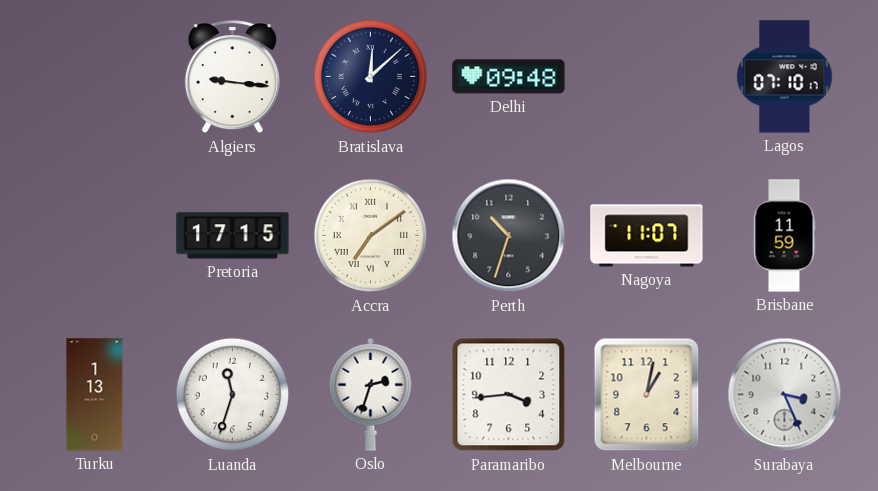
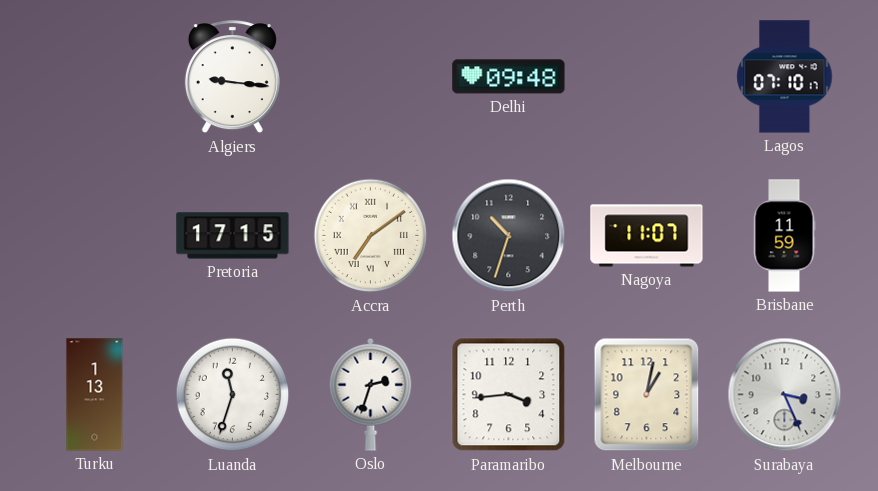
Bratislava: 12:08 -> none
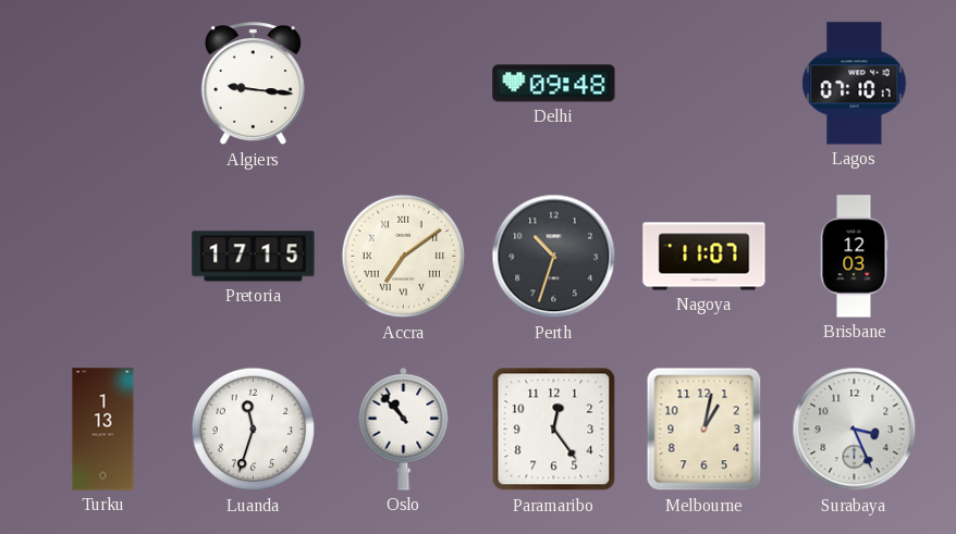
Brisbane: 11:59 -> 12:03
Oslo: 2:33 -> 10:53
Paramaribo: 3:44 -> 12:24
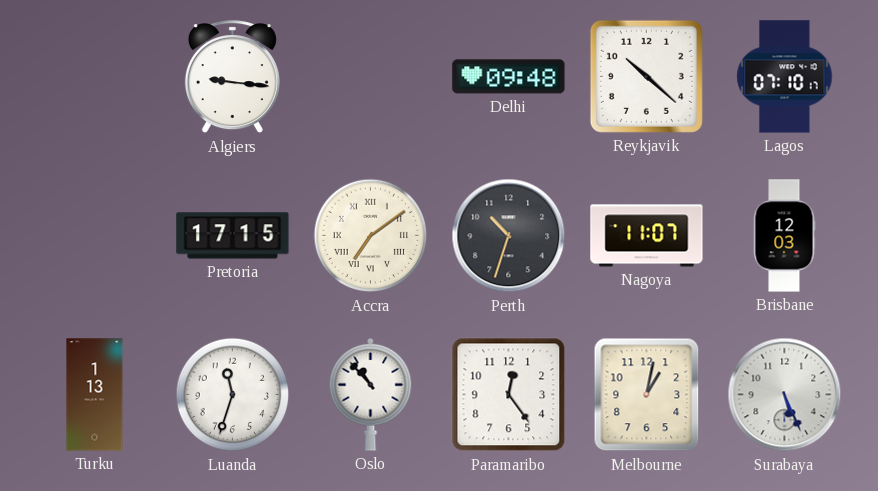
Reykjavik: none -> 10:22
Surabaya: 3:26 -> 5:26
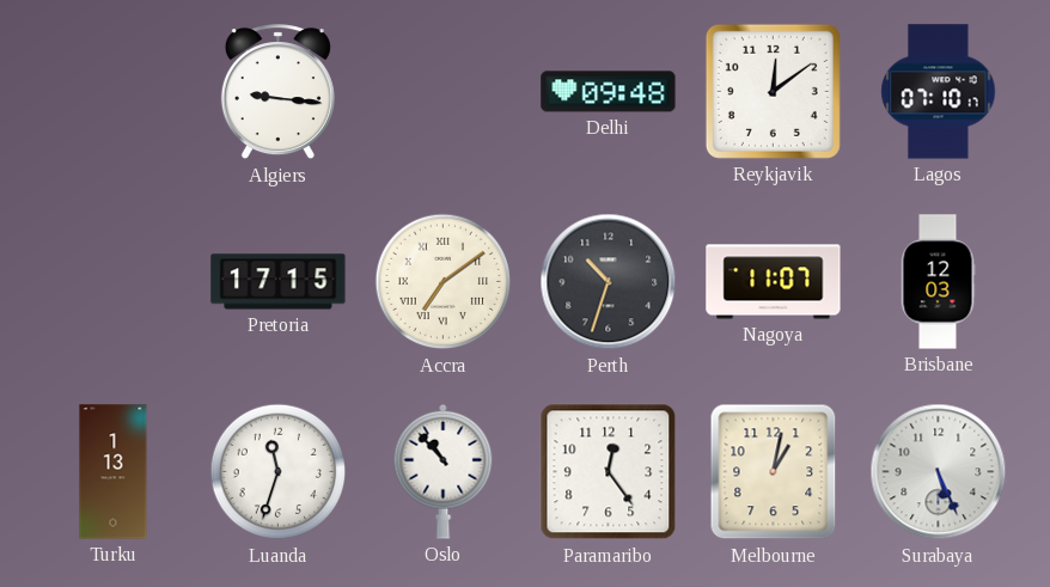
Reykjavik: 10:22 -> 12:09
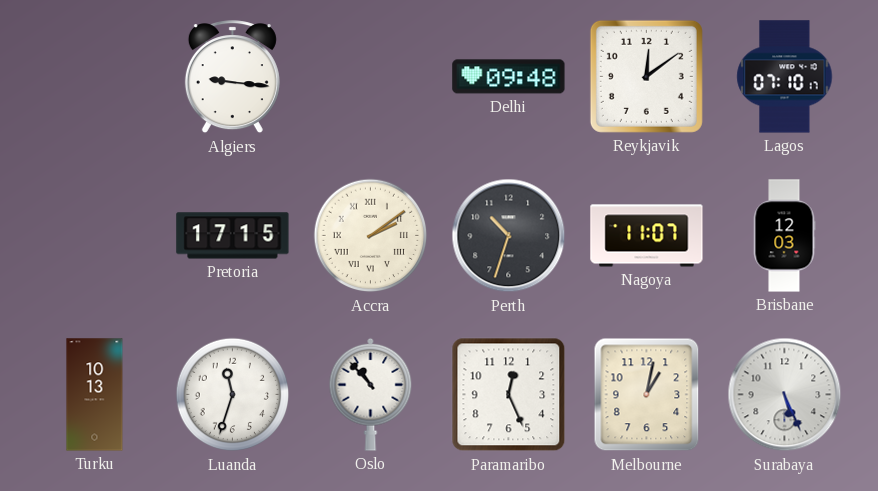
Accra: 7:09 -> 2:09
Turku: 1:13 -> 10:13
Paramaribo: 12:24 -> 12:26
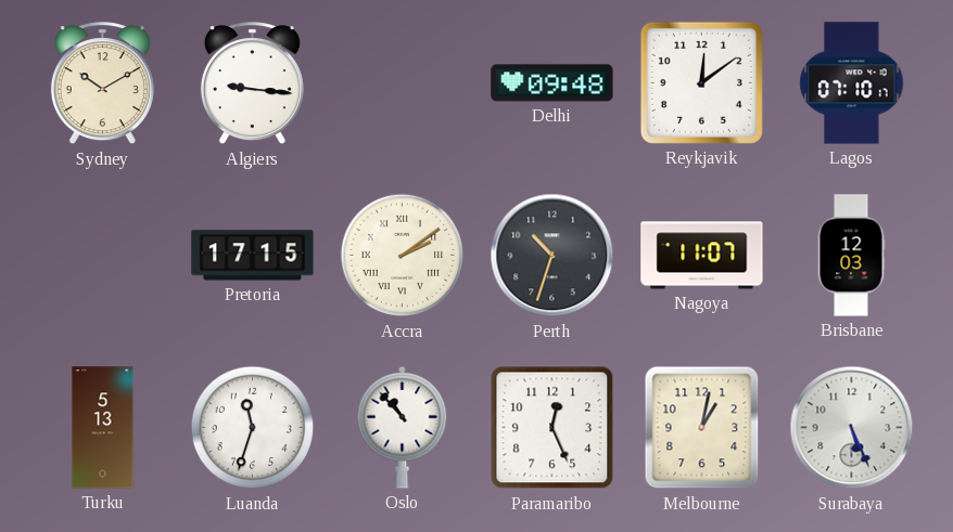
Sydney: none -> 10:10
Turku: 10:13 -> 5:13
